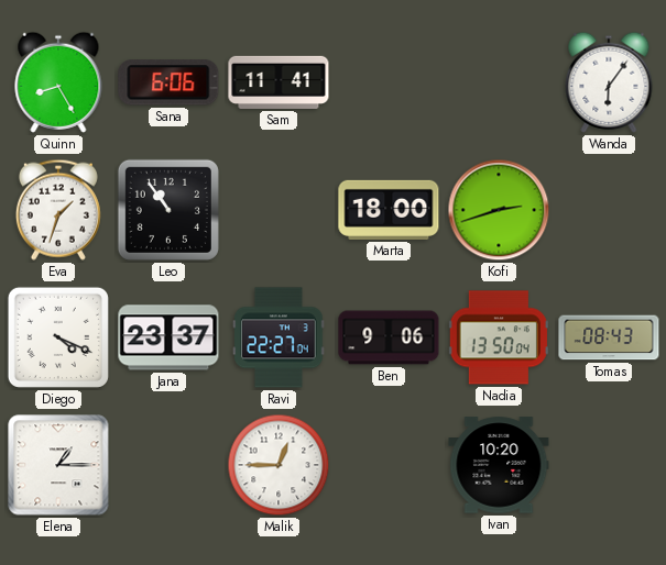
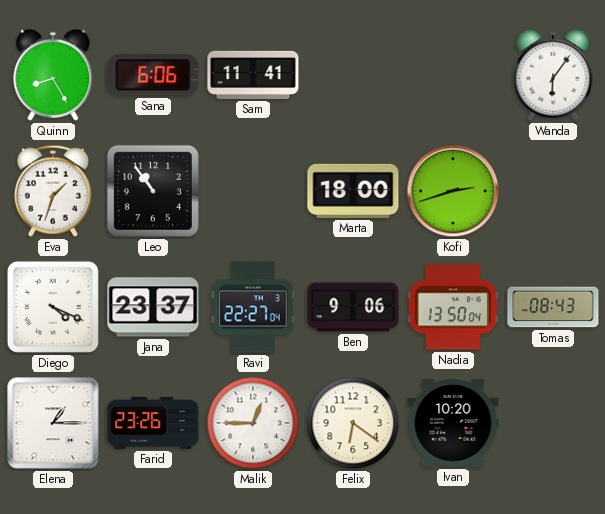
Farid: none -> 23:26
Felix: none -> 6:21
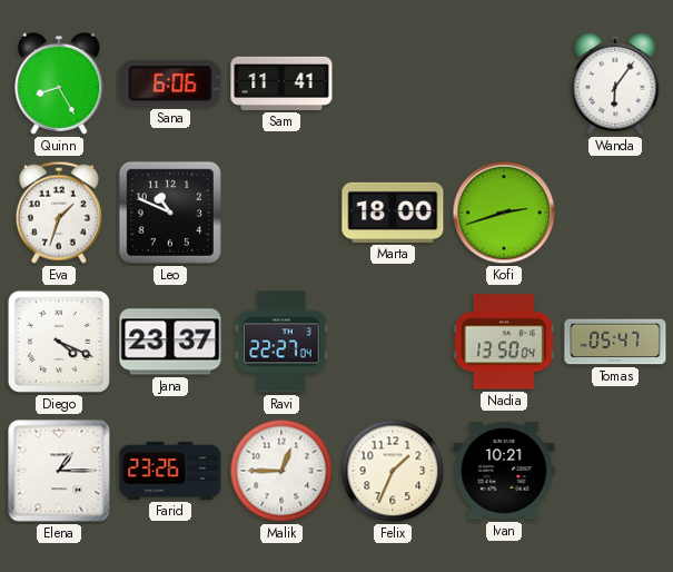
Leo: 10:54 -> 10:49
Ben: 9:06 -> none
Tomas: 08:43 -> 05:47
Felix: 6:21 -> 1:34
Ivan: 10:20 -> 10:21
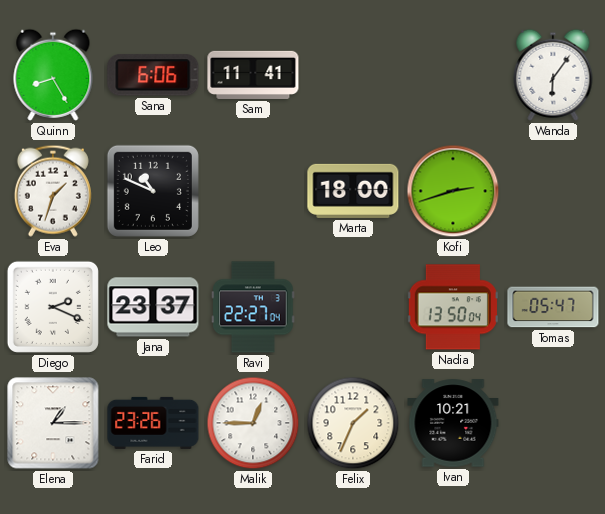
Diego: 4:19 -> 2:19
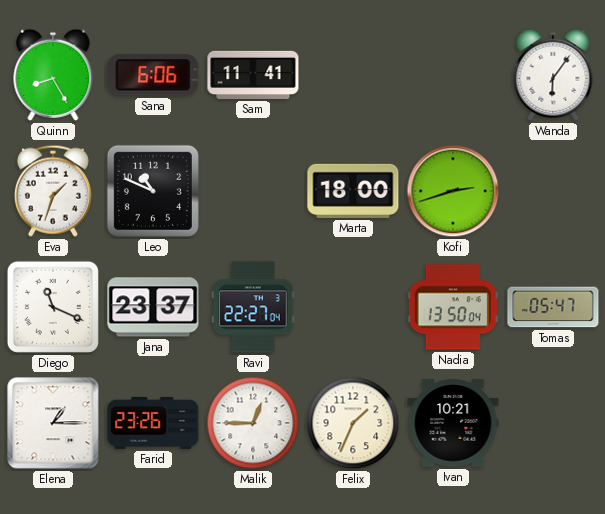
Diego: 2:19 -> 11:19
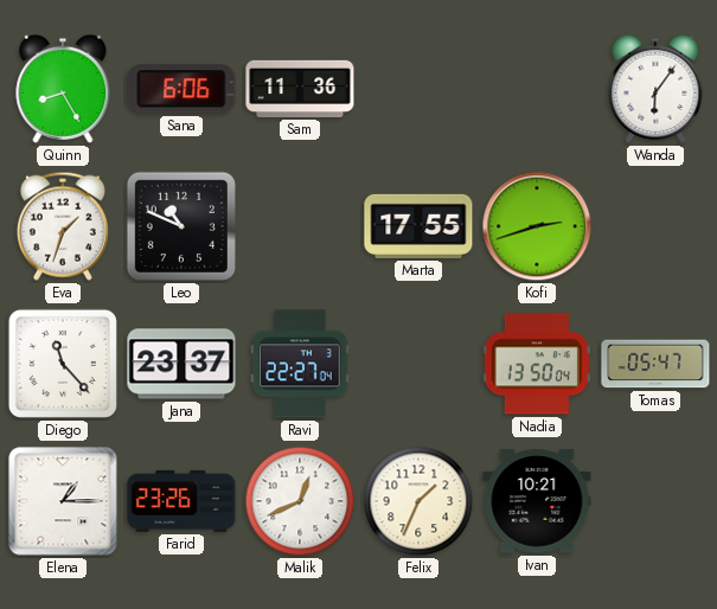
Sam: 11:41 -> 11:36
Marta: 18:00 -> 17:55
Diego: 11:19 -> 11:23
Malik: 12:45 -> 12:41
